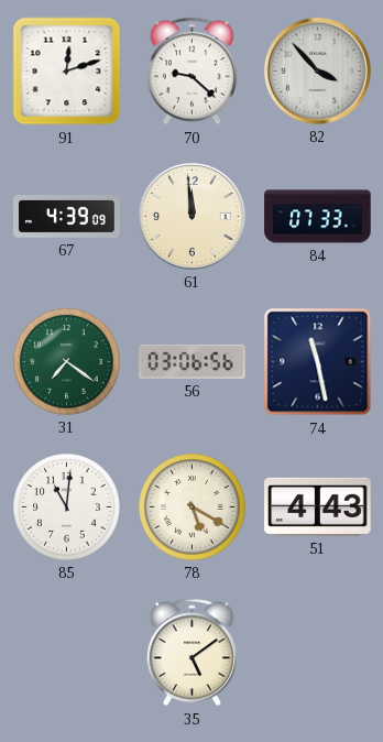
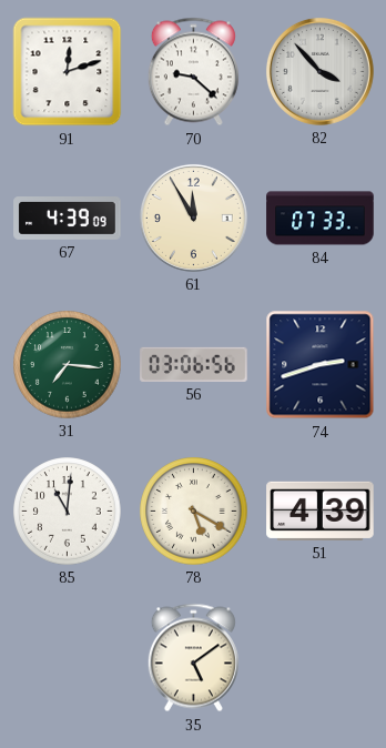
61: 11:59 -> 11:55
31: 7:21 -> 7:16
74: 11:28 -> 2:42
51: 4:43 -> 4:39
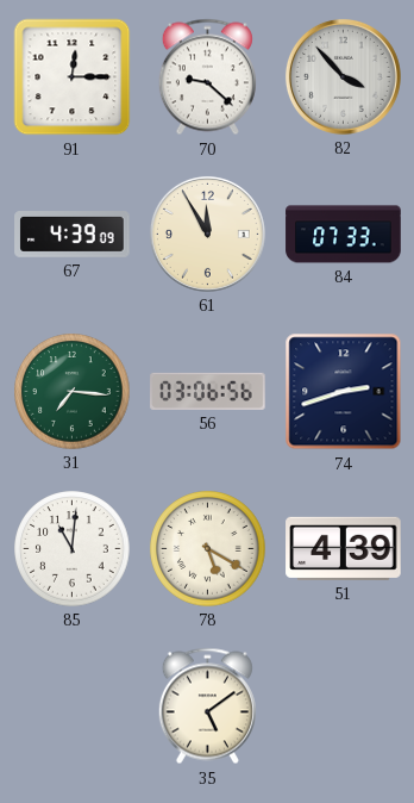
91: 12:12 -> 12:15
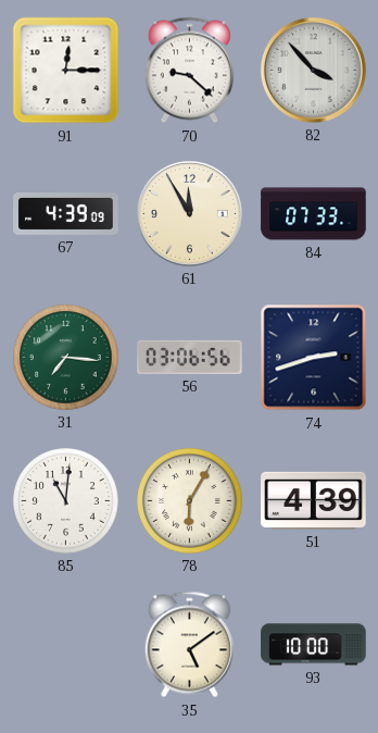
78: 5:20 -> 6:05
93: none -> 10:00
